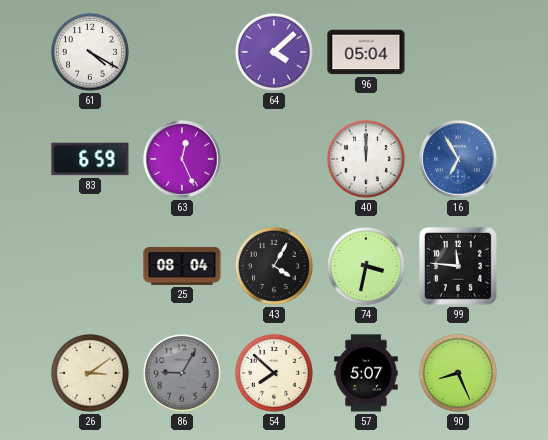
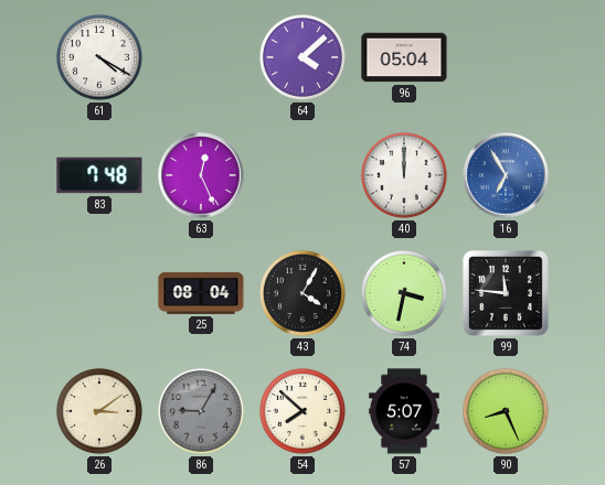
83: 6:59 -> 7:48
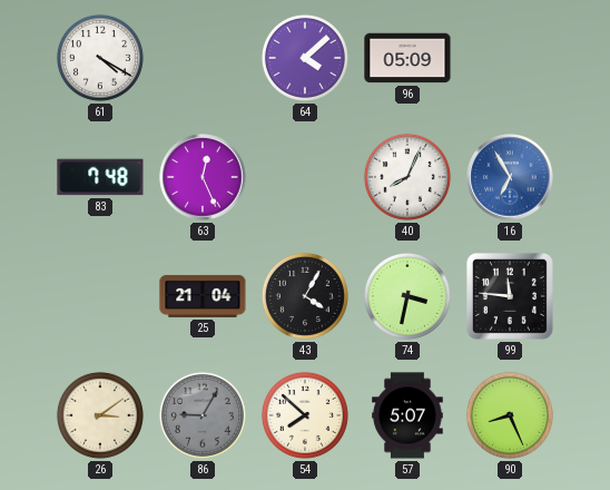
96: 05:04 -> 05:09
40: 12:00 -> 8:04
25: 08:04 -> 21:04
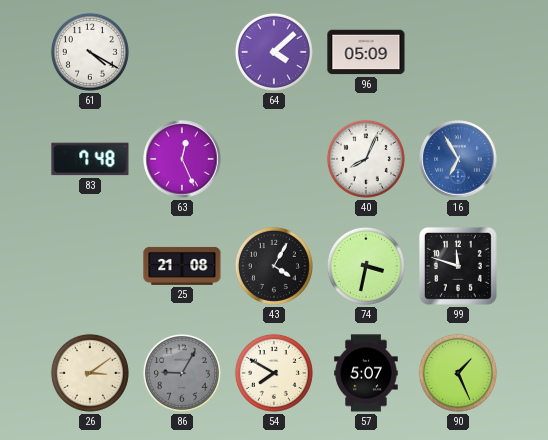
25: 21:04 -> 21:08
99: 11:46 -> 11:48
54: 7:52 -> 7:50
90: 8:26 -> 1:26
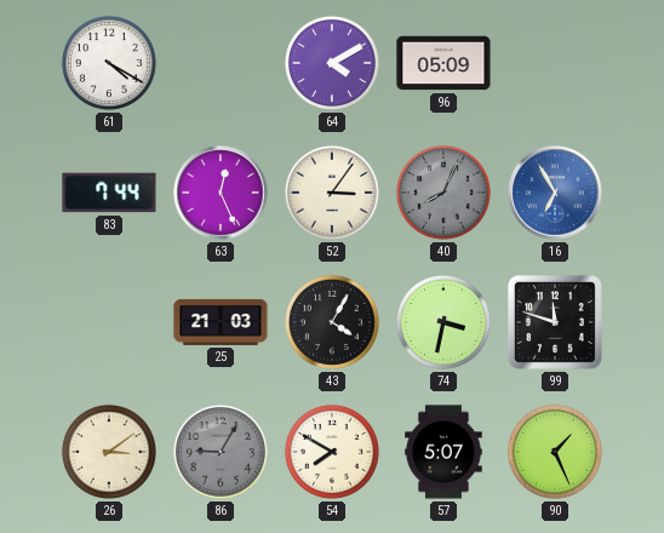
64: 4:08 -> 4:10
83: 7:48 -> 7:44
52: none -> 3:06
40 dial: white -> grey
25: 21:08 -> 21:03
